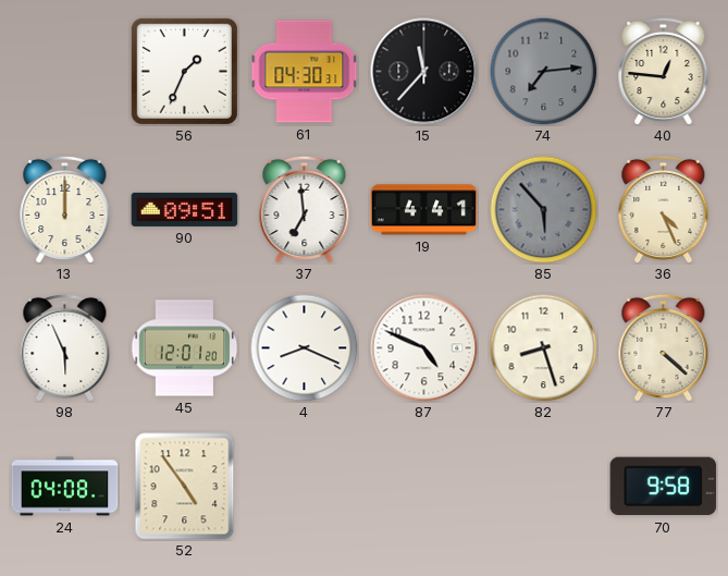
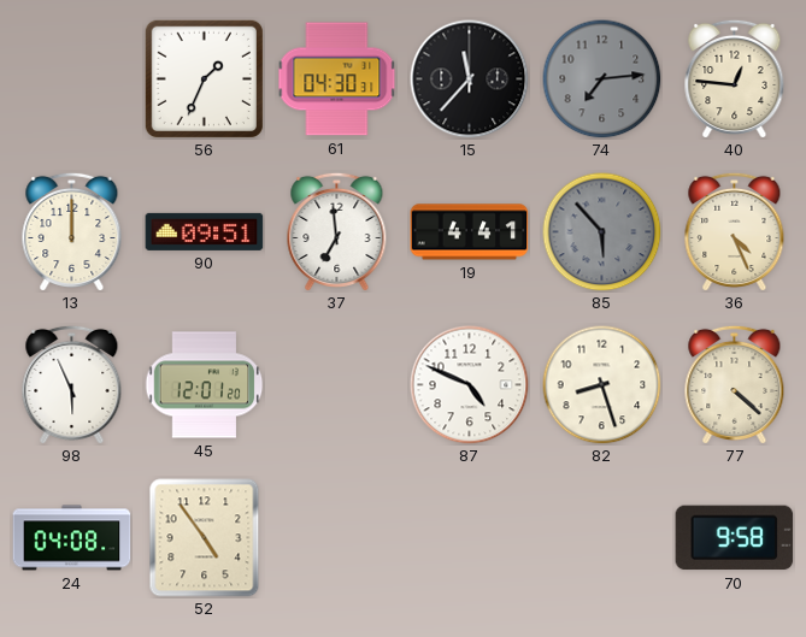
4: 8:19 -> none
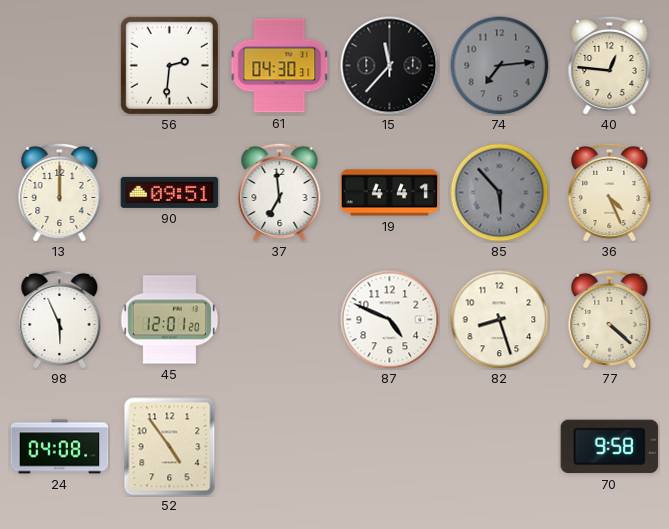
56: 1:34 -> 2:31
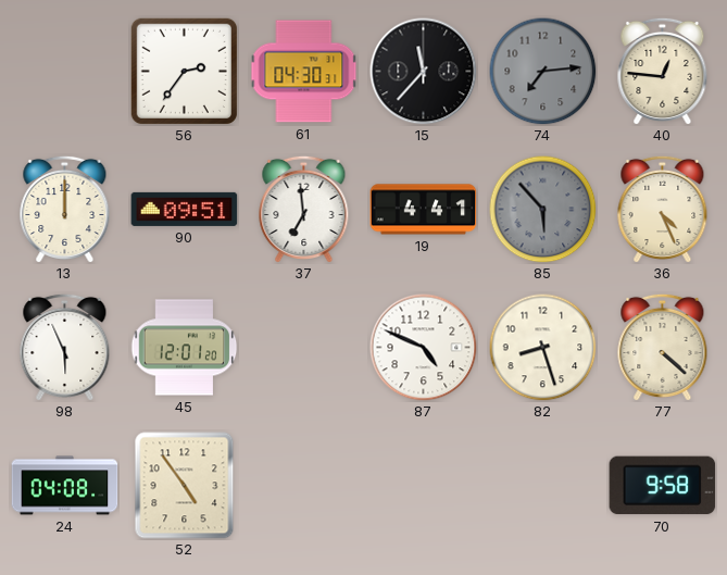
56: 2:31 -> 2:36
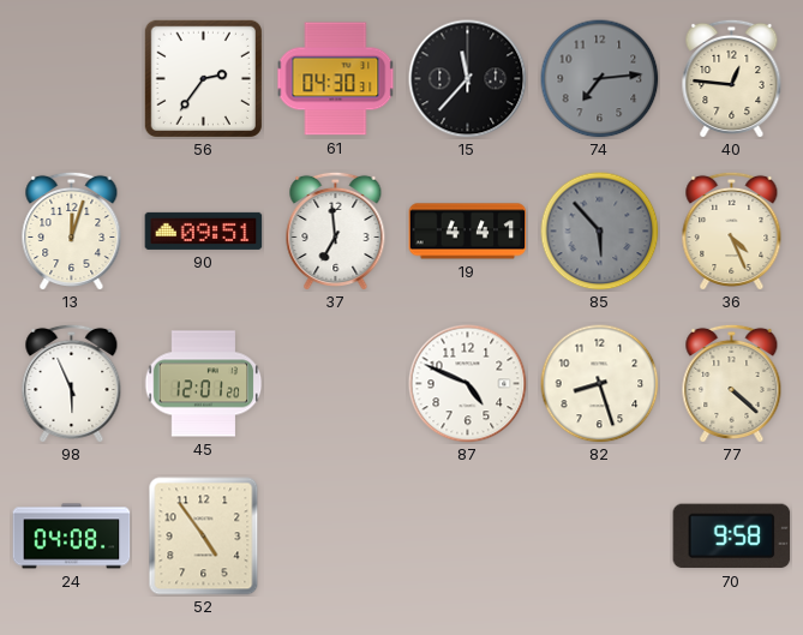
13: 12:00 -> 12:03
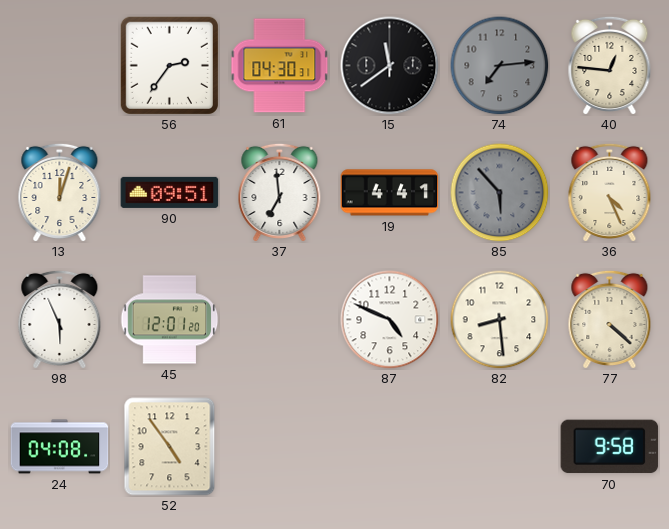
15: 11:37 -> 11:39
82: 8:27 -> 8:29
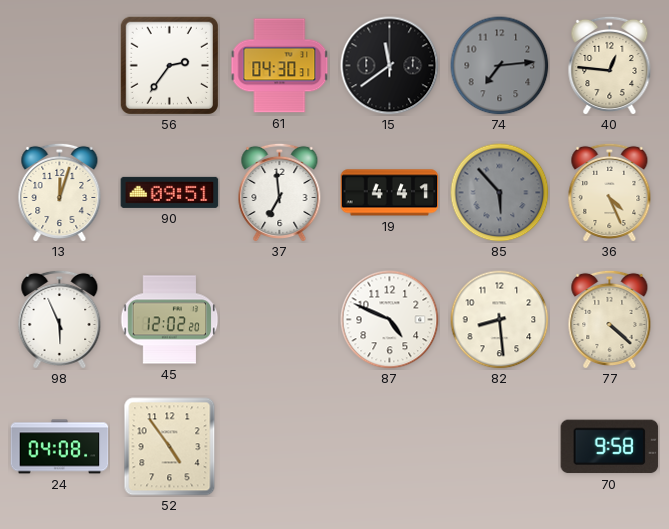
45: 12:01 -> 12:02
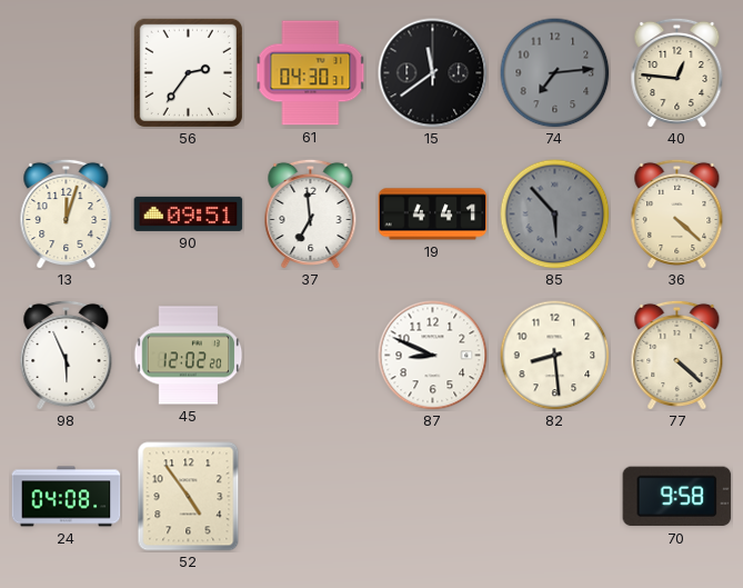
36: 4:26 -> 4:22
87: 4:49 -> 8:49
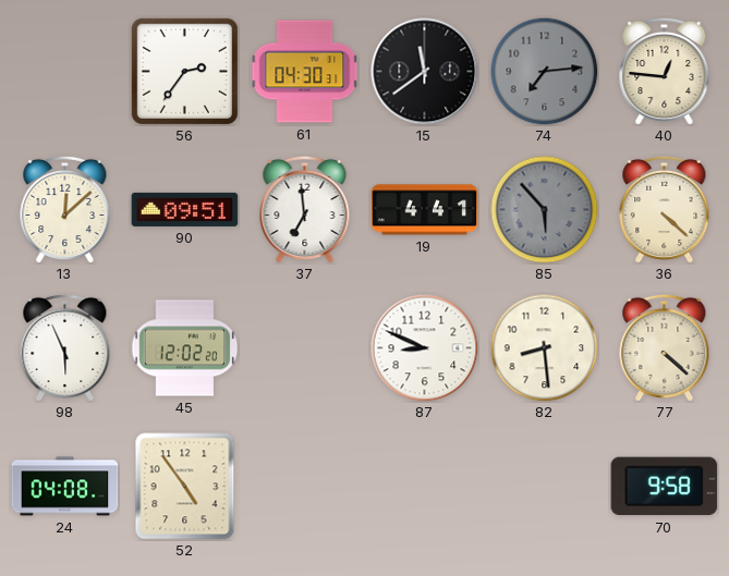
13: 12:03 -> 12:08
